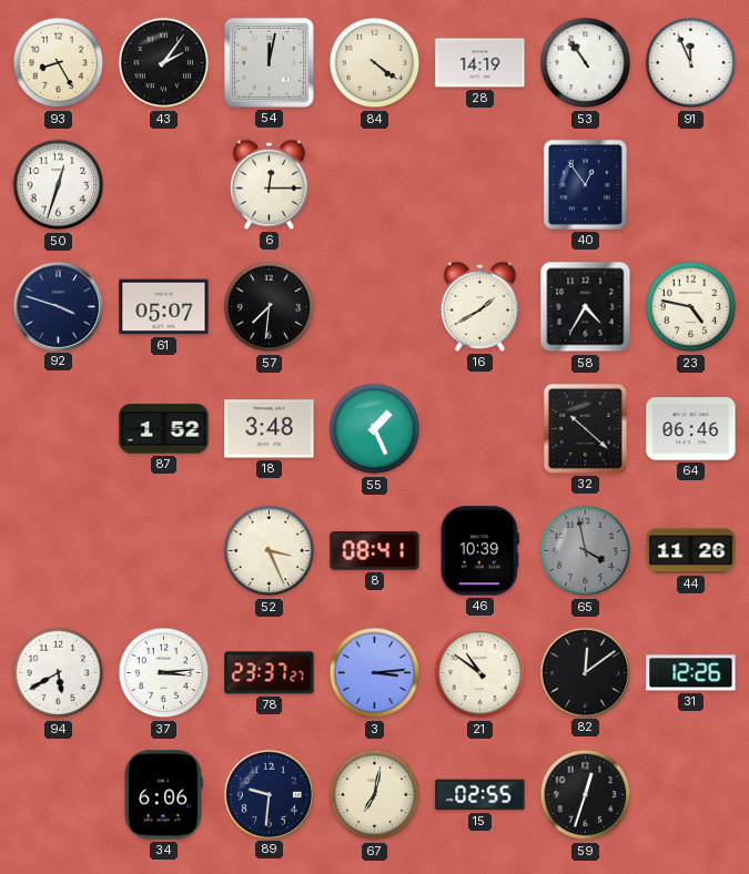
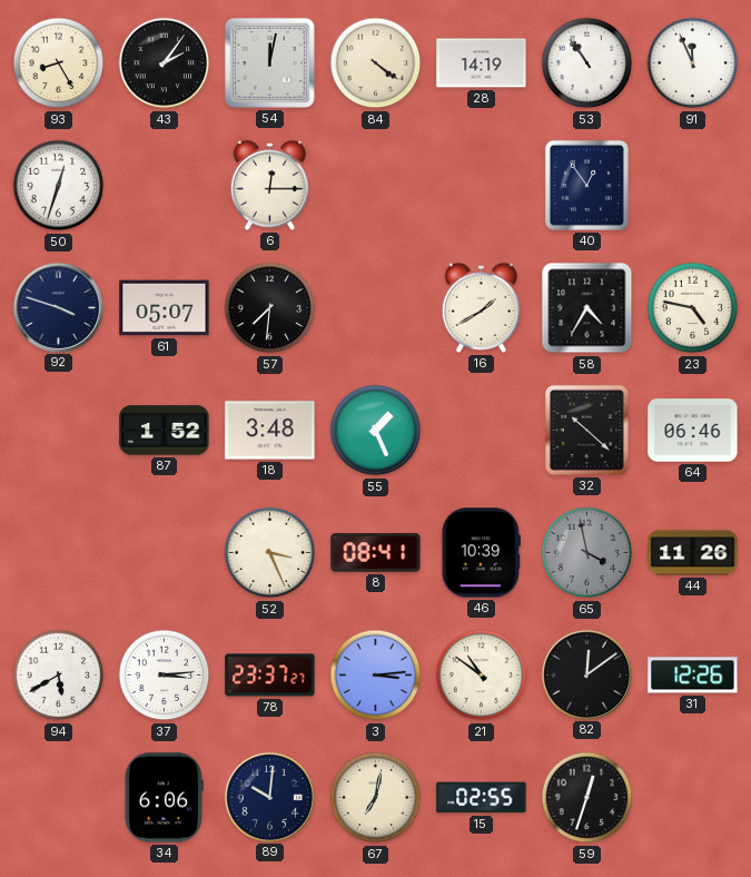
89: 9:31 -> 10:01
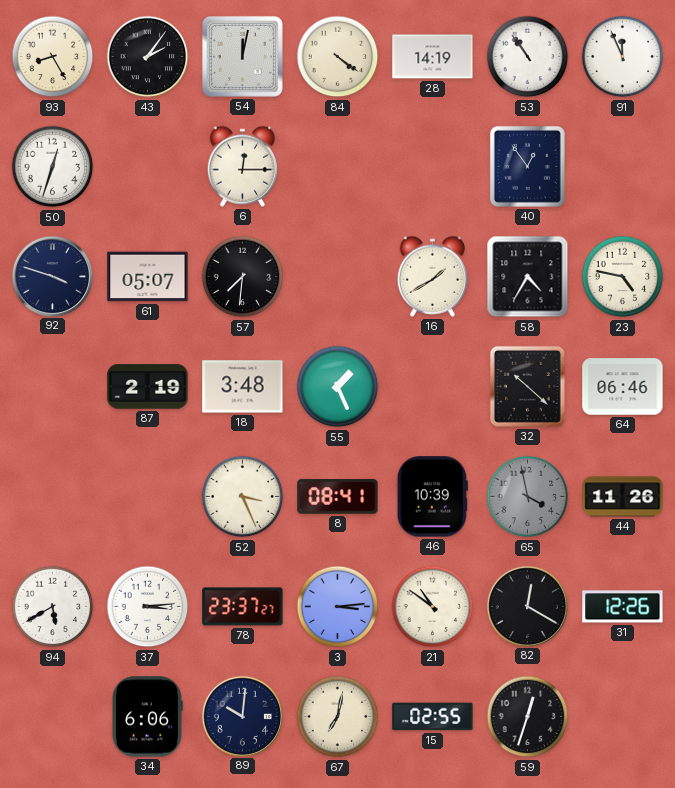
87: 1:52 -> 2:19
82: 12:09 -> 12:20
